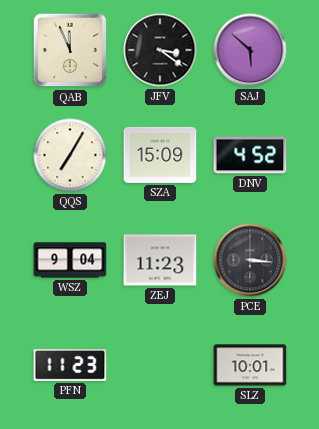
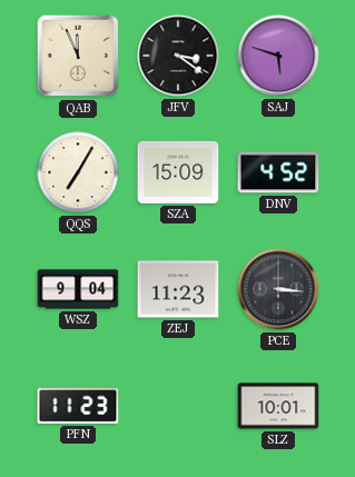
SAJ: 5:52 -> 5:48
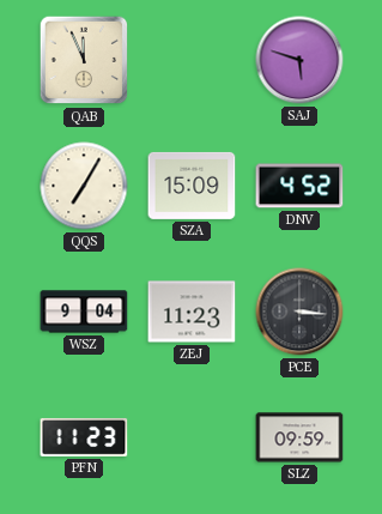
JFV: 3:21 -> none
SLZ: 10:01 -> 09:59
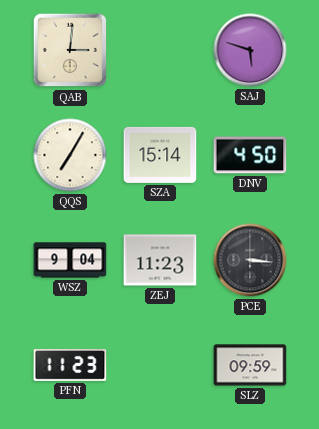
QAB: 11:56 -> 3:01
SZA: 15:09 -> 15:14
DNV: 4:52 -> 4:50
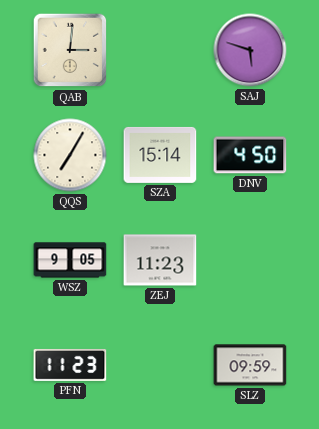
WSZ: 9:04 -> 9:05
PCE: 3:16 -> none
